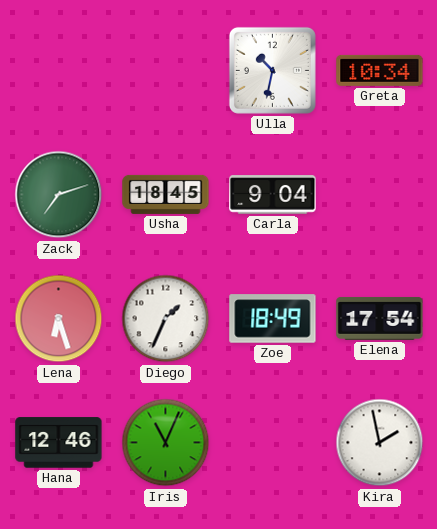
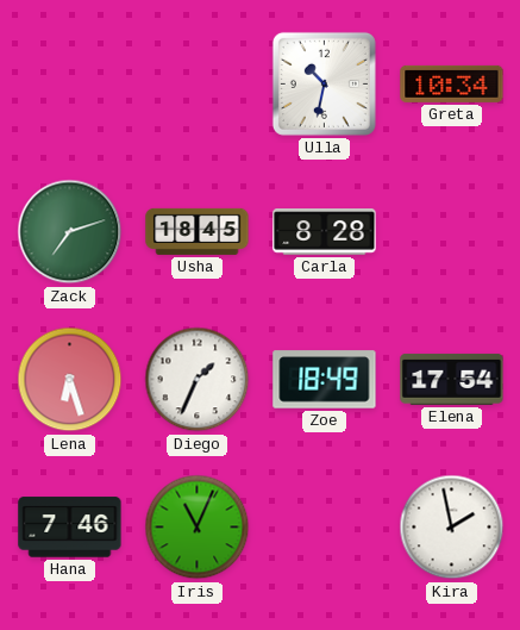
Carla: 9:04 -> 8:28
Hana: 12:46 -> 7:46
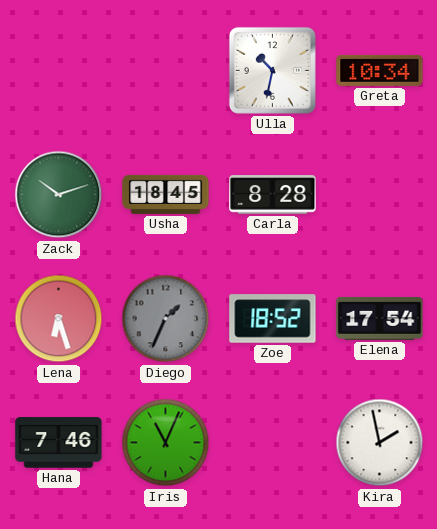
Zack: 7:12 -> 10:12
Diego dial: white -> grey
Zoe: 18:49 -> 18:52
